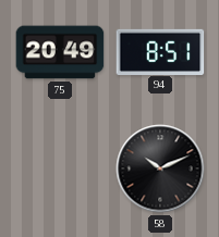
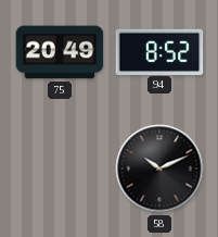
94: 8:51 -> 8:52
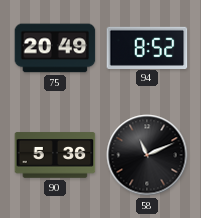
90: none -> 5:36
58: 10:11 -> 11:11
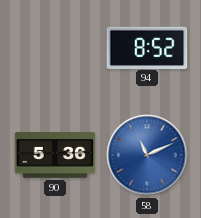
75: 20:49 -> none
58 dial: black -> blue
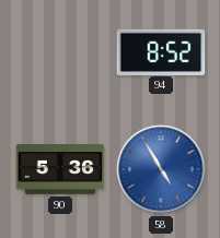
58: 11:11 -> 4:55
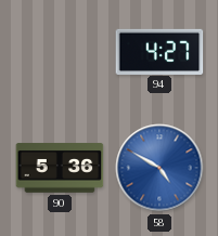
94: 8:52 -> 4:27
58: 4:55 -> 4:50
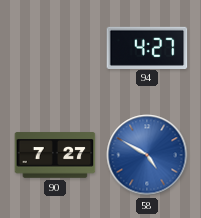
90: 5:36 -> 7:27
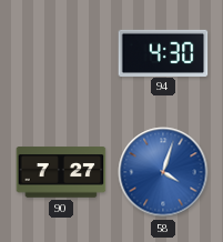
94: 4:27 -> 4:30
58: 4:50 -> 4:03
